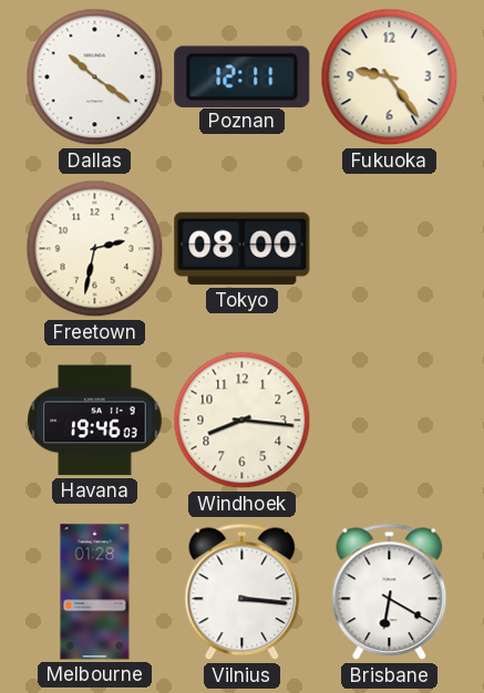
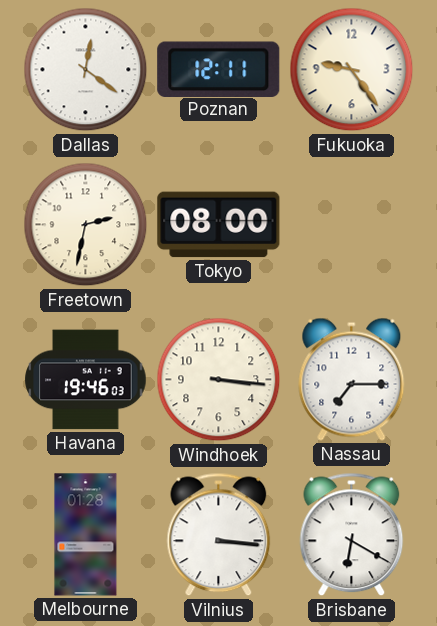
Dallas: 10:21 -> 12:21
Windhoek: 8:16 -> 3:16
Nassau: none -> 7:15
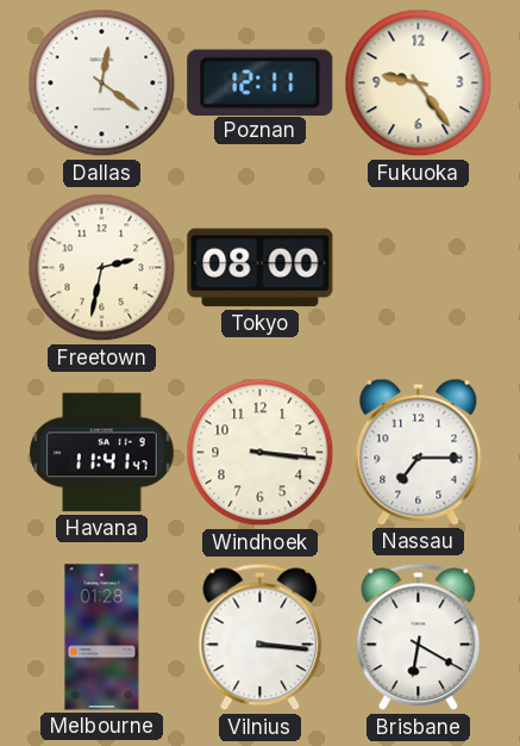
Havana: 19:46 -> 11:41
